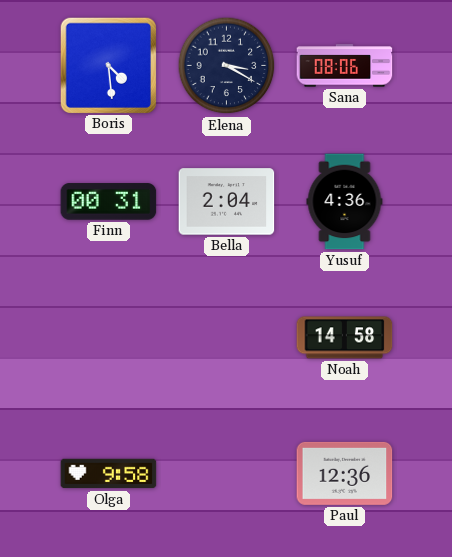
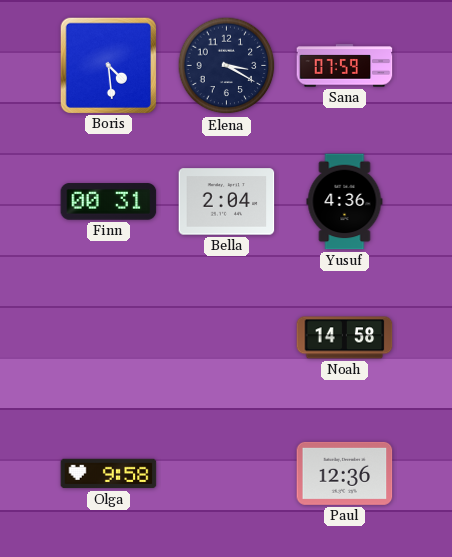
Sana: 08:06 -> 07:59
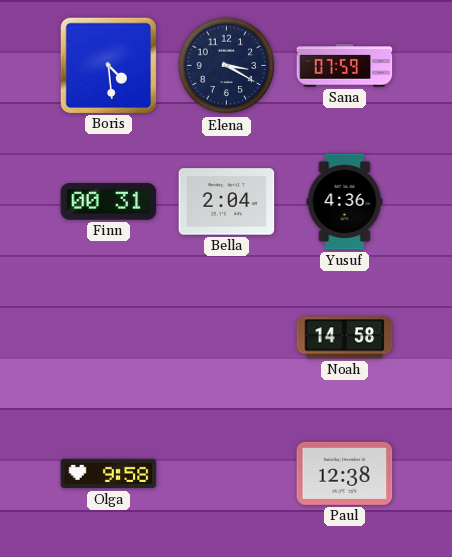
Paul: 12:36 -> 12:38
